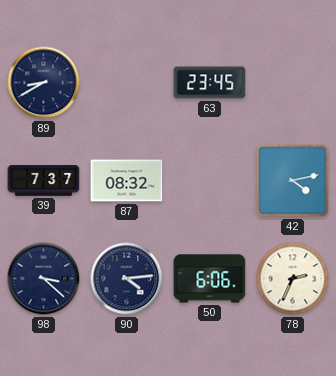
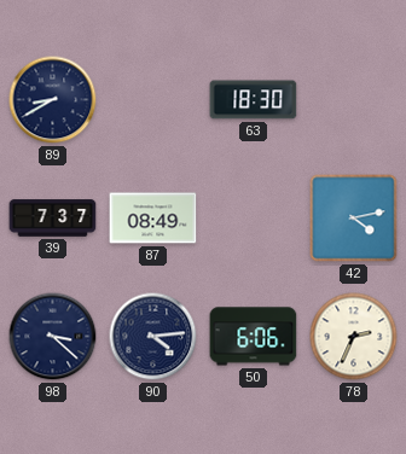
63: 23:45 -> 18:30
87: 08:32 -> 08:49
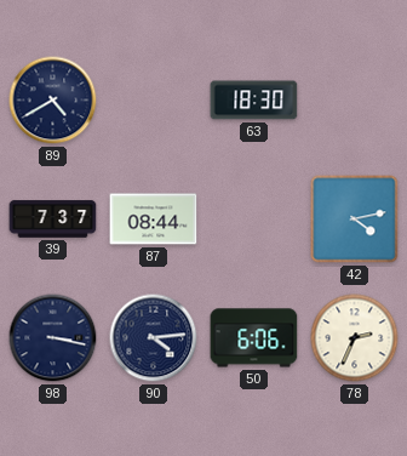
89: 8:40 -> 4:40
87: 08:49 -> 08:44
98: 3:22 -> 3:17
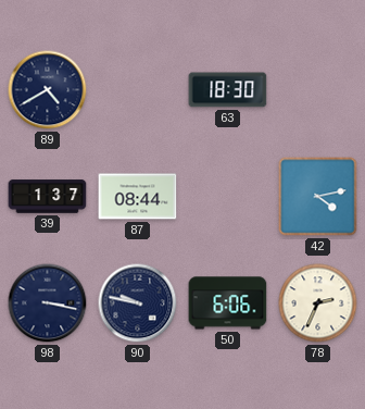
39: 7:37 -> 1:37
90: 4:14 -> 9:47
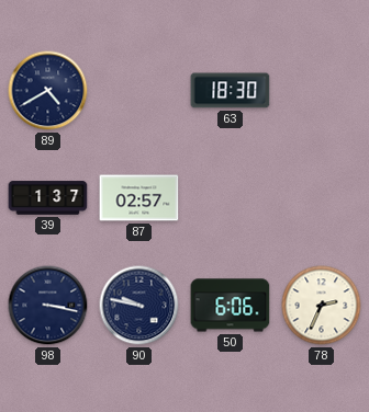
87: 08:44 -> 02:57
42: 4:13 -> none
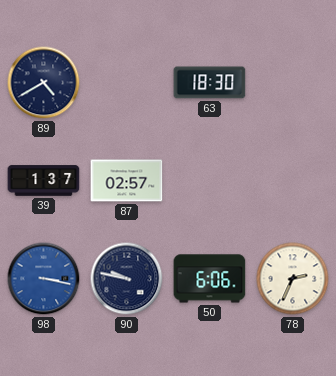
98 dial: navy -> blue
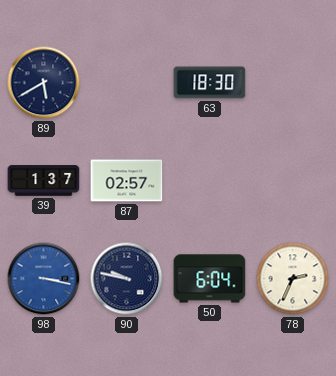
89: 4:40 -> 5:40
50: 6:06 -> 6:04
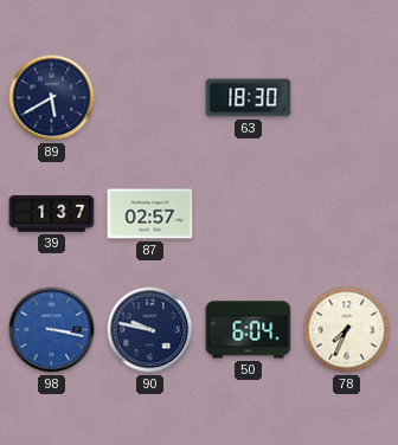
78: 2:34 -> 7:34
